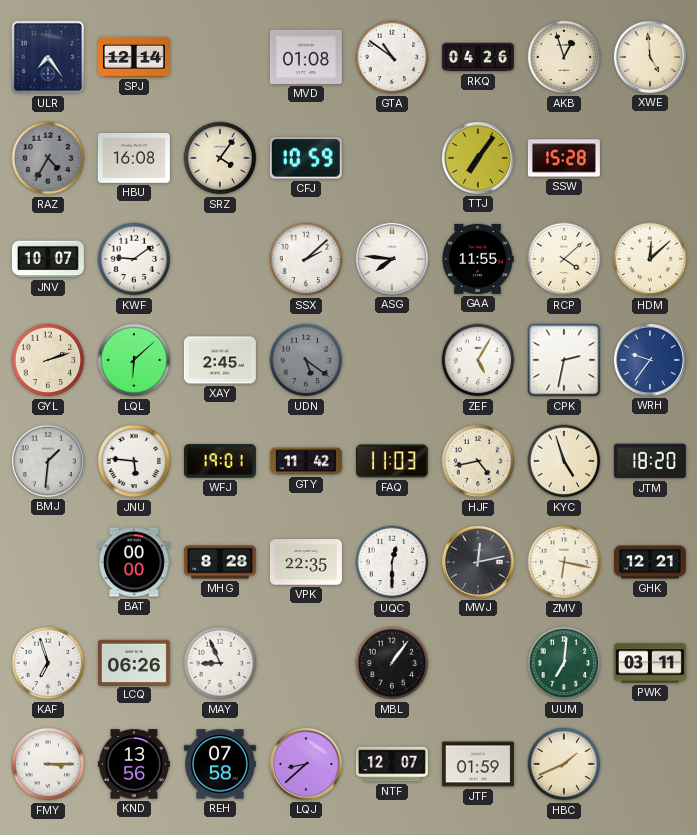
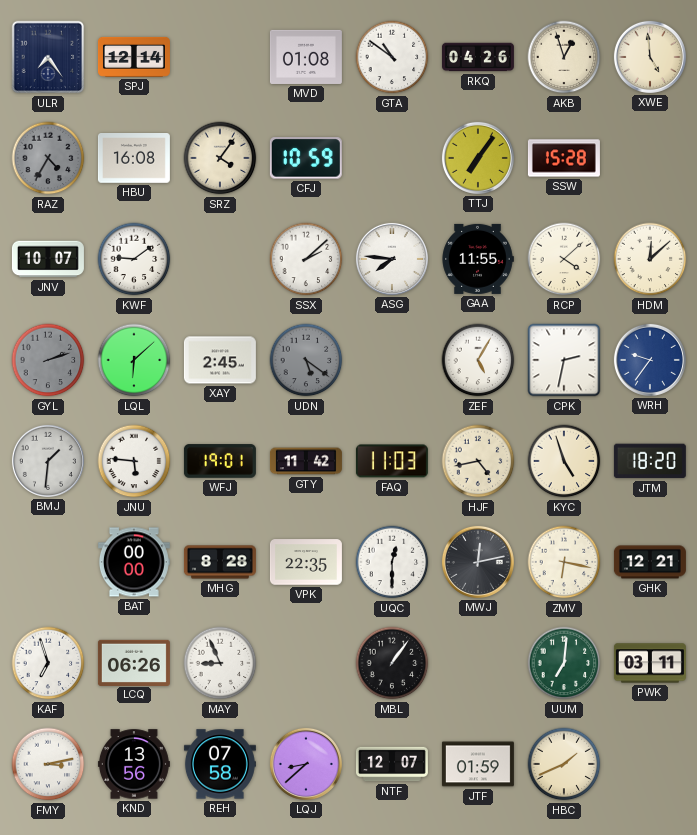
GYL dial: cream -> grey
FMY: 3:15 -> 3:13
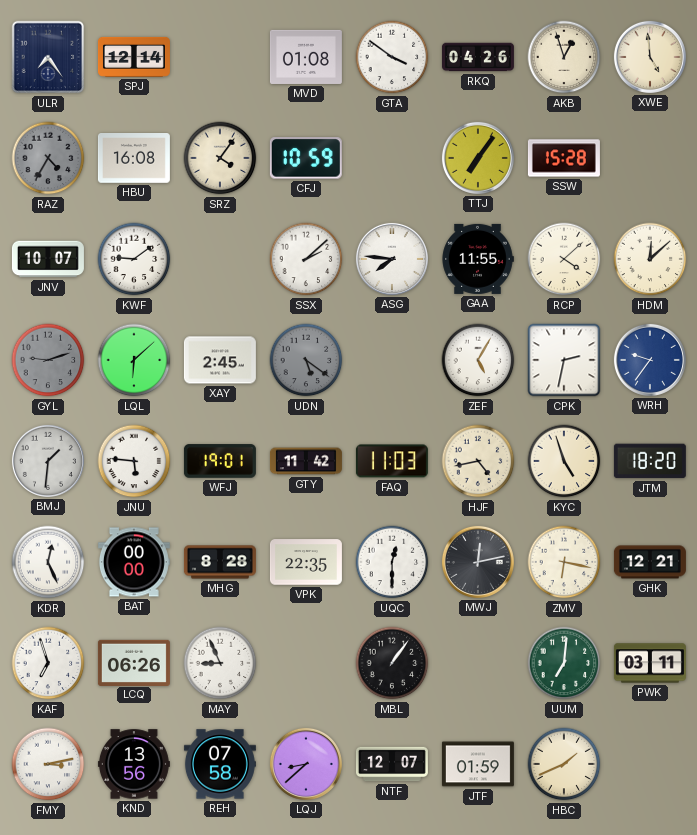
GTA: 10:51 -> 3:51
GYL: 2:12 -> 9:12
KDR: none -> 12:26
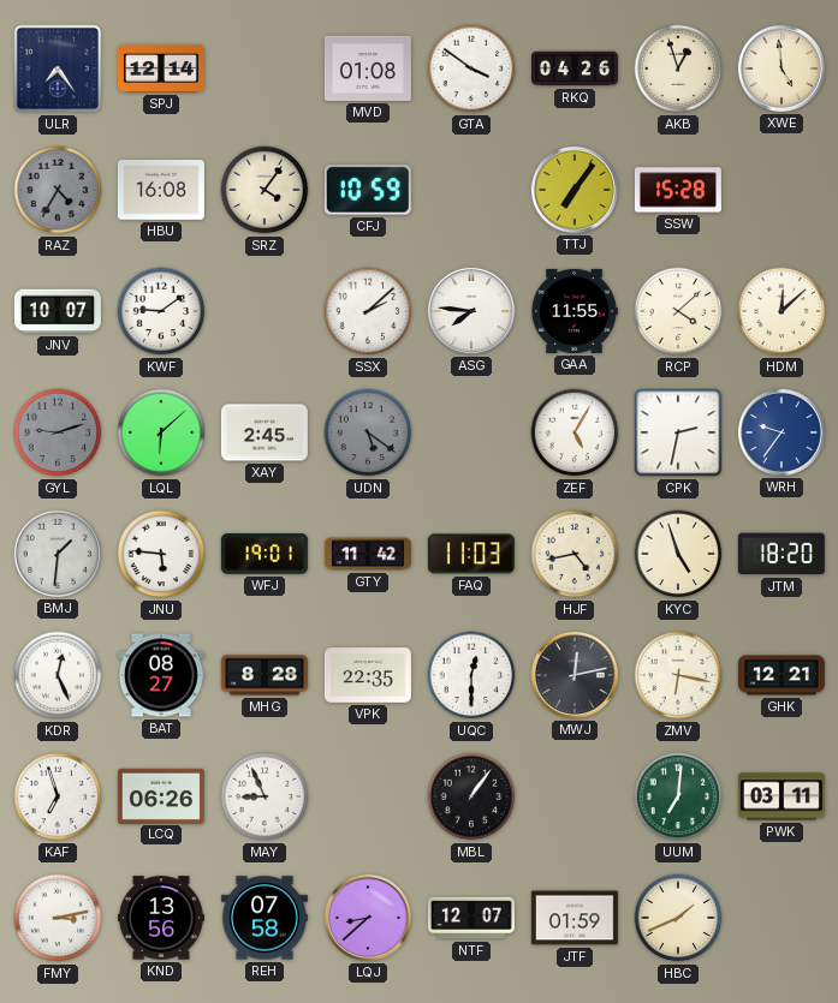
BAT: 00:00 -> 08:27
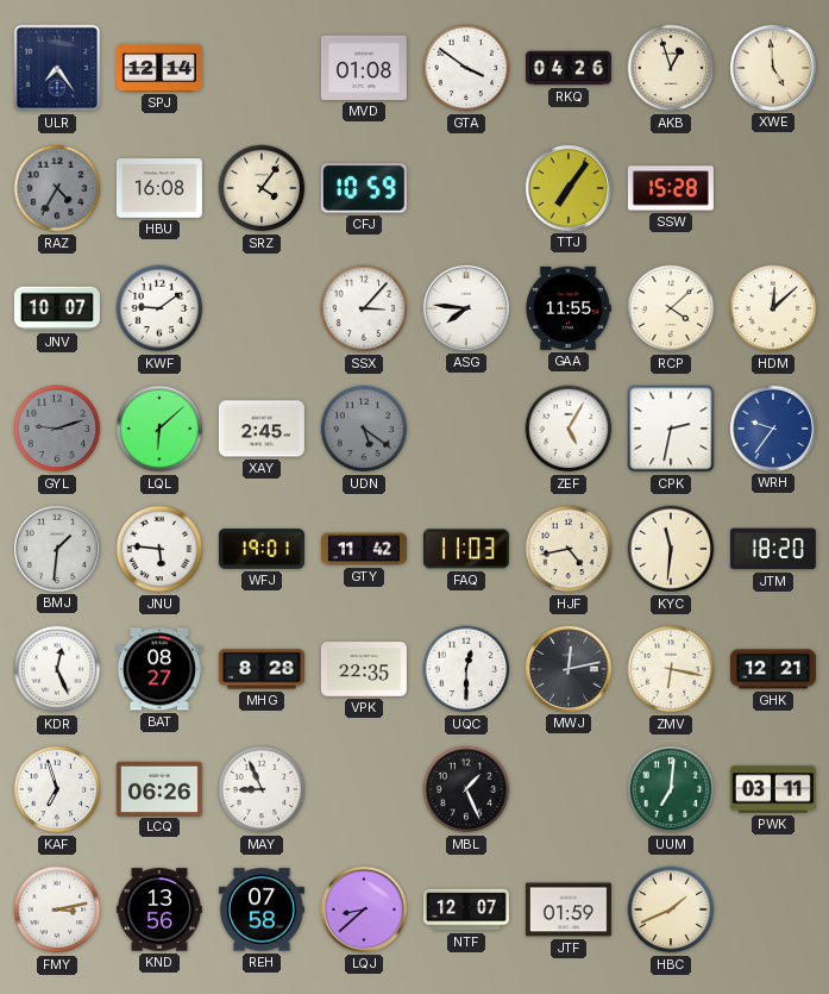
SSX: 2:08 -> 3:07
KYC: 4:57 -> 11:31
MBL: 1:06 -> 1:26
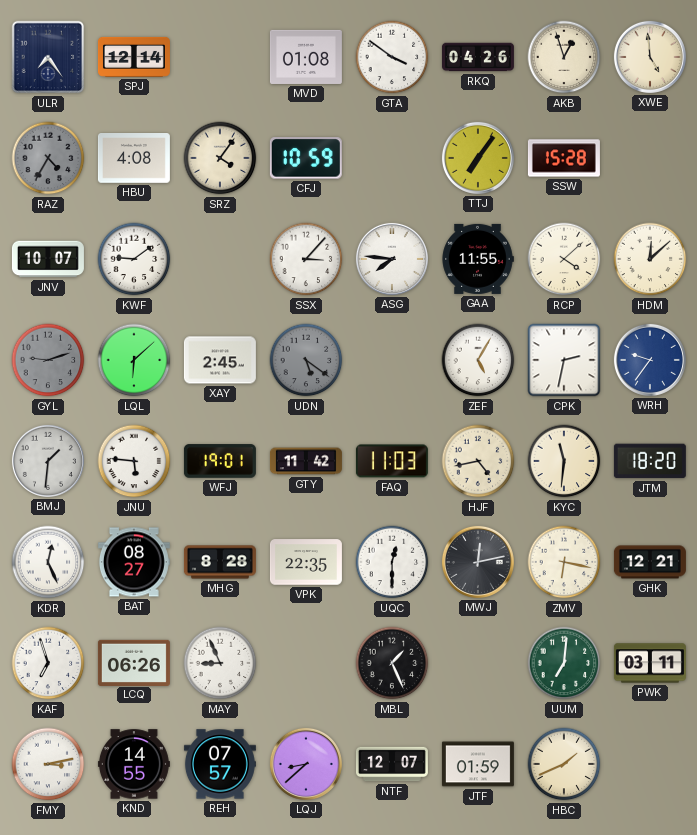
HBU: 16:08 -> 4:08
KND: 13:56 -> 14:55
REH: 07:58 -> 07:57
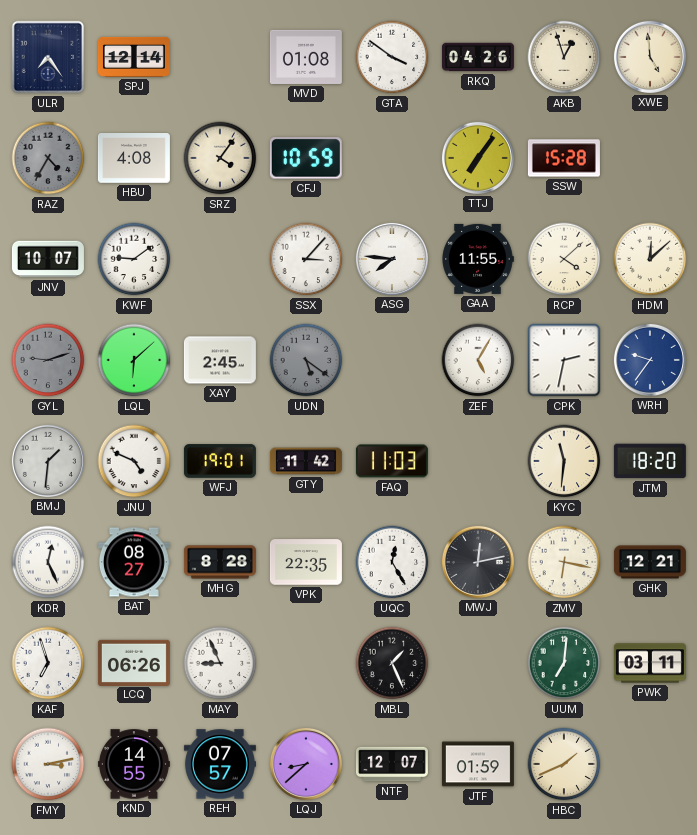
JNU: 5:46 -> 4:49
HJF: 4:43 -> none
UQC: 12:30 -> 12:25
